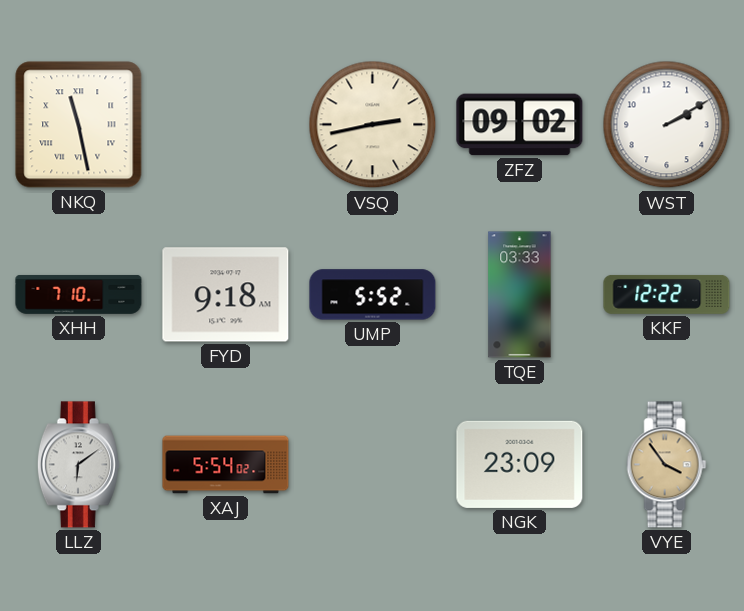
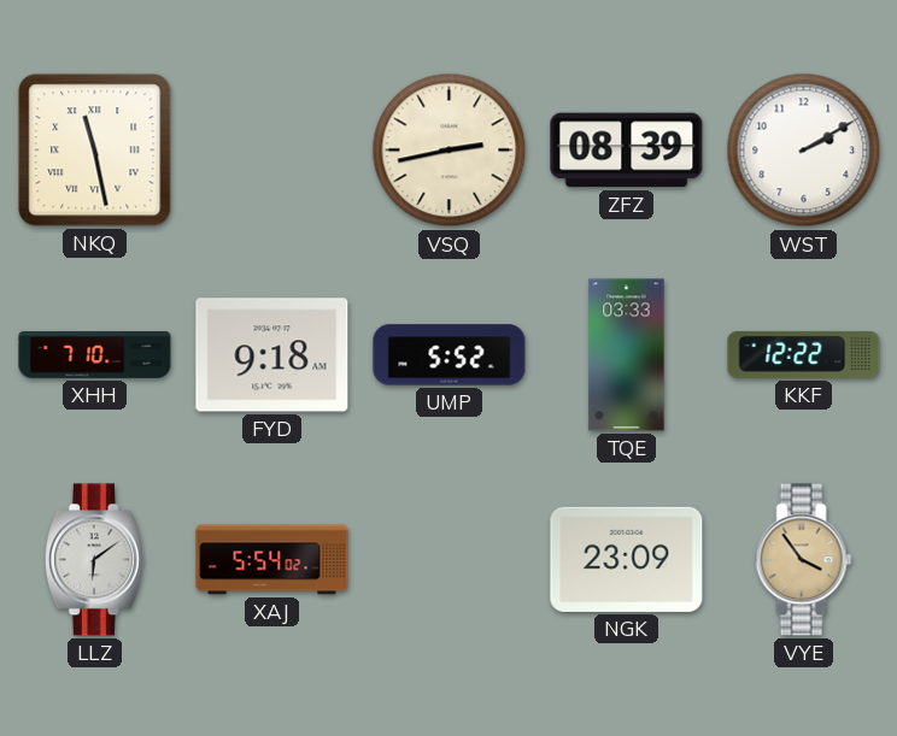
ZFZ: 09:02 -> 08:39
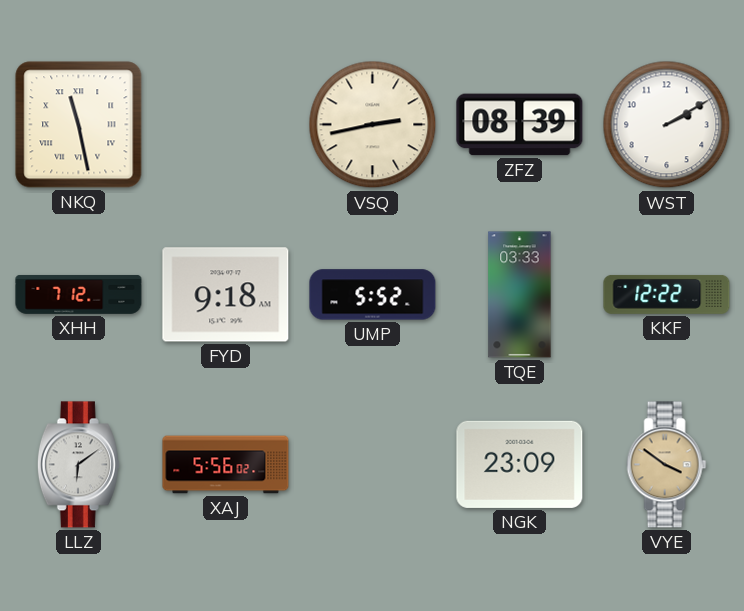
XHH: 7:10 -> 7:12
XAJ: 5:54 -> 5:56
VYE: 3:54 -> 3:51
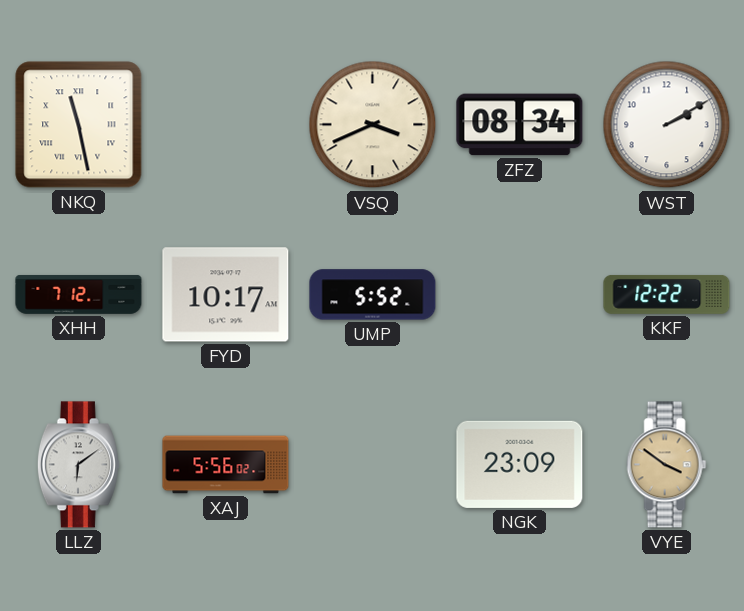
VSQ: 2:43 -> 3:41
ZFZ: 08:39 -> 08:34
FYD: 9:18 -> 10:17
TQE: 03:33 -> none
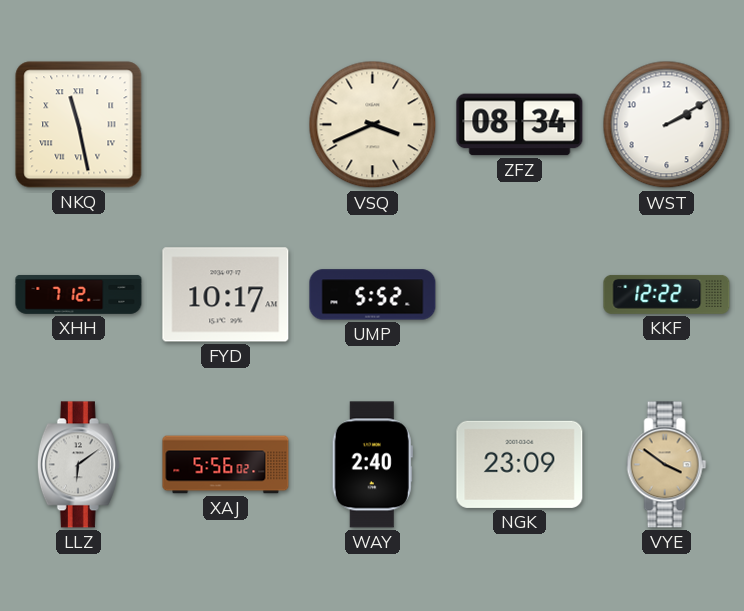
WAY: none -> 2:40
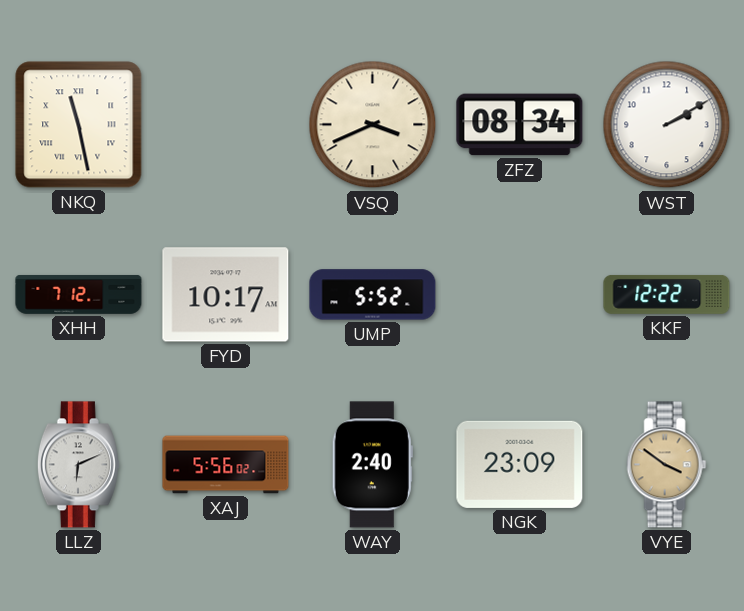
LLZ: 6:09 -> 6:11
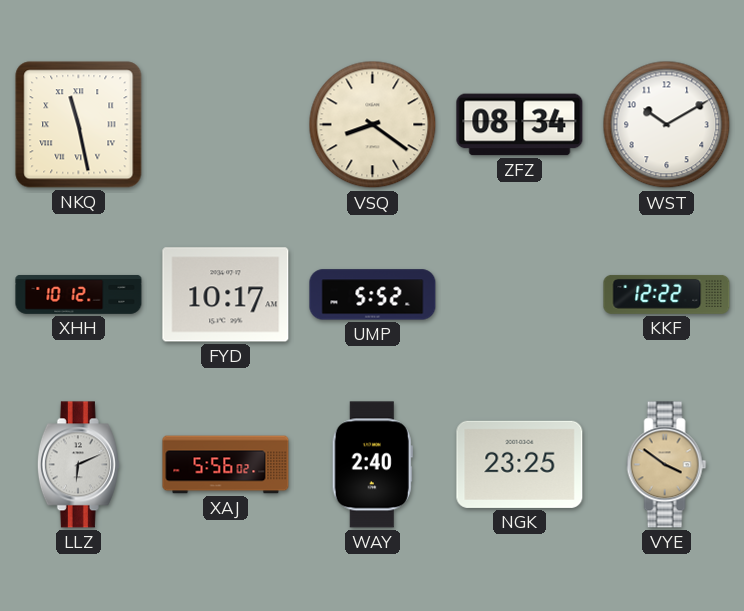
VSQ: 3:41 -> 8:21
WST: 2:10 -> 10:10
XHH: 7:12 -> 10:12
NGK: 23:09 -> 23:25
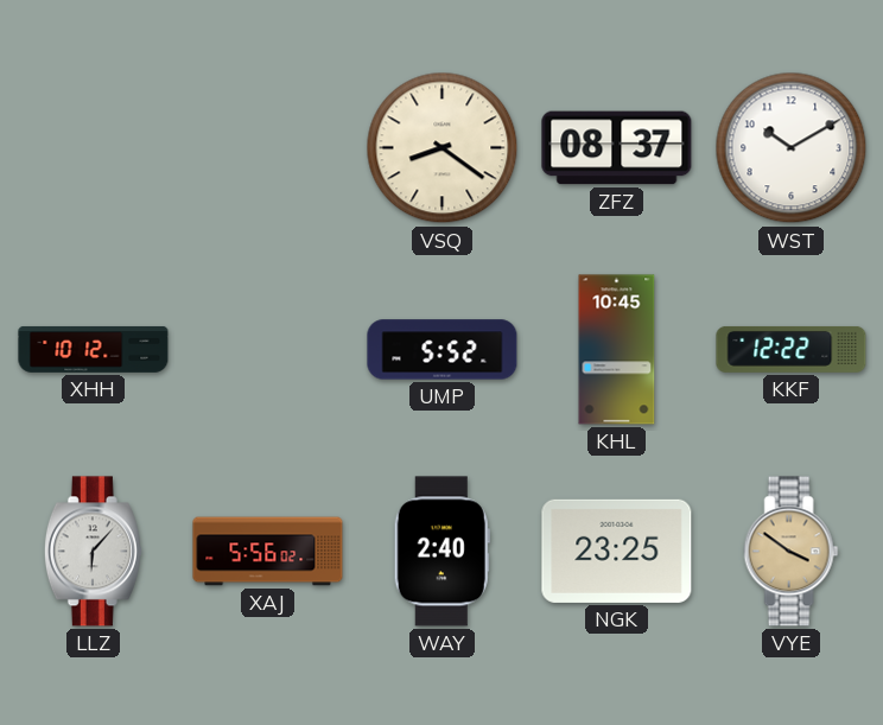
NKQ: 11:28 -> none
ZFZ: 08:34 -> 08:37
FYD: 10:17 -> none
KHL: none -> 10:45
LLZ: 6:11 -> 6:07
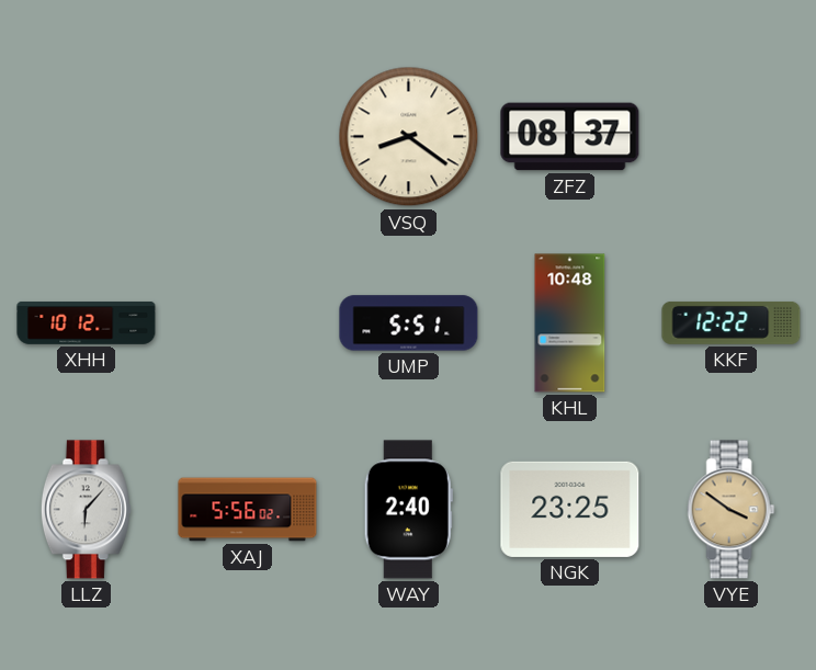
WST: 10:10 -> none
UMP: 5:52 -> 5:51
KHL: 10:45 -> 10:48
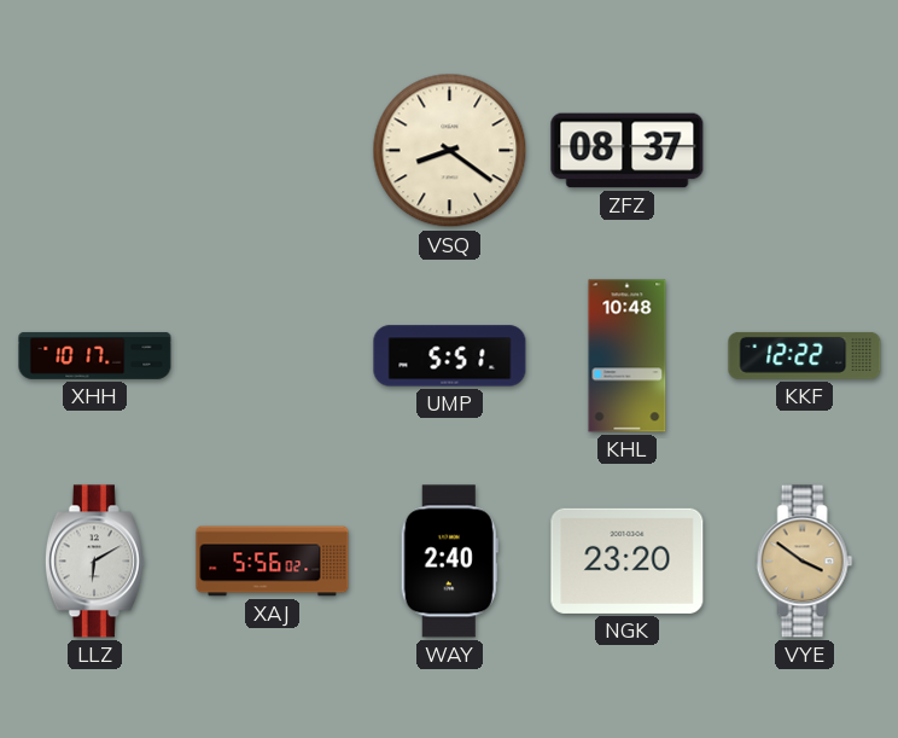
XHH: 10:12 -> 10:17
LLZ: 6:07 -> 6:10
NGK: 23:25 -> 23:20
